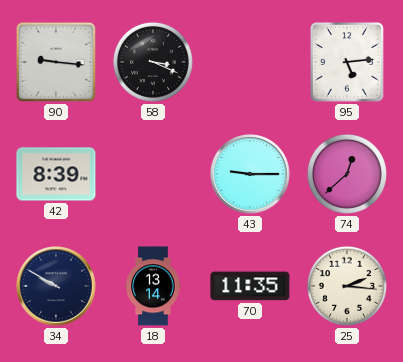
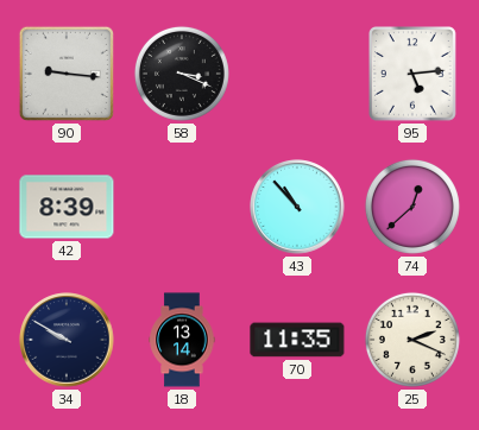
43: 9:15 -> 10:53
25: 2:16 -> 2:19
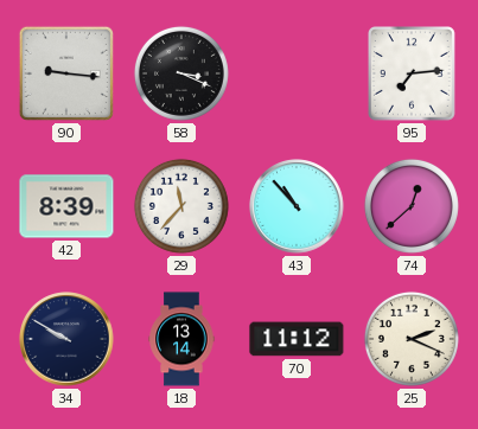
95: 5:14 -> 7:14
29: none -> 11:37
70: 11:35 -> 11:12
